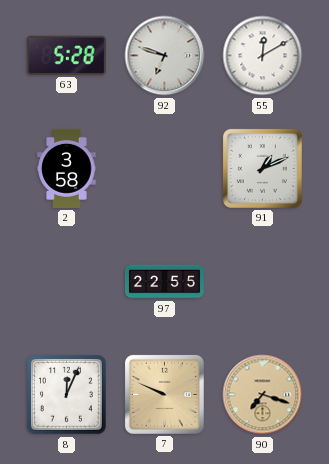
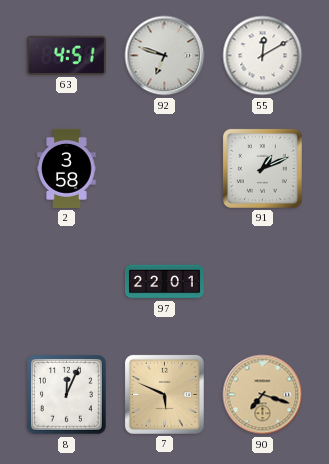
63: 5:28 -> 4:51
97: 22:55 -> 22:01
7: 9:49 -> 5:49
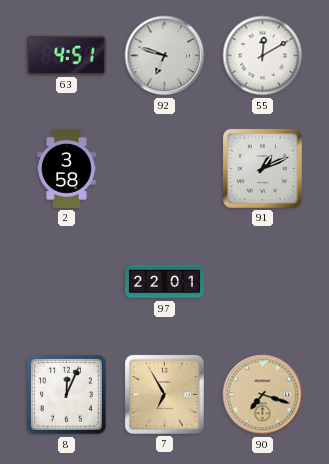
7: 5:49 -> 6:55
